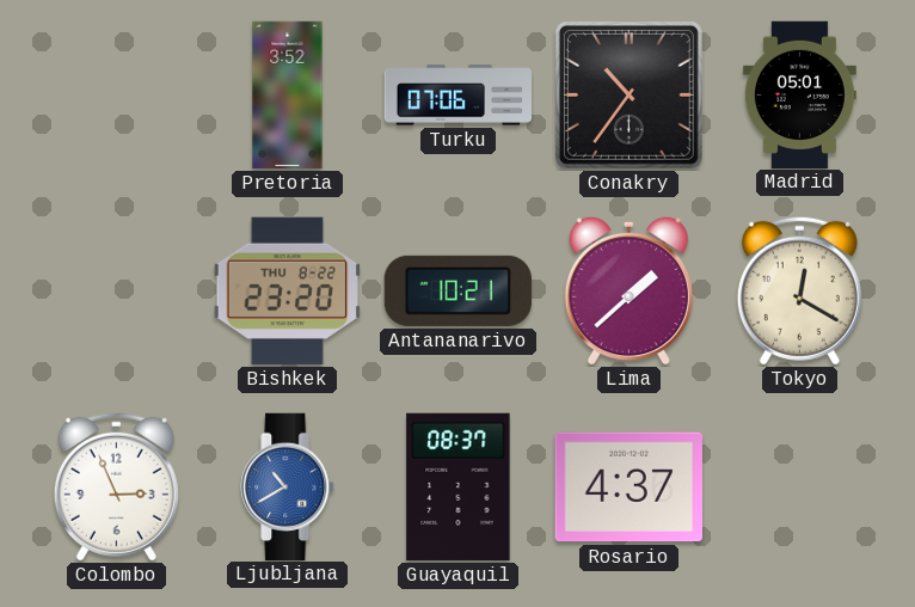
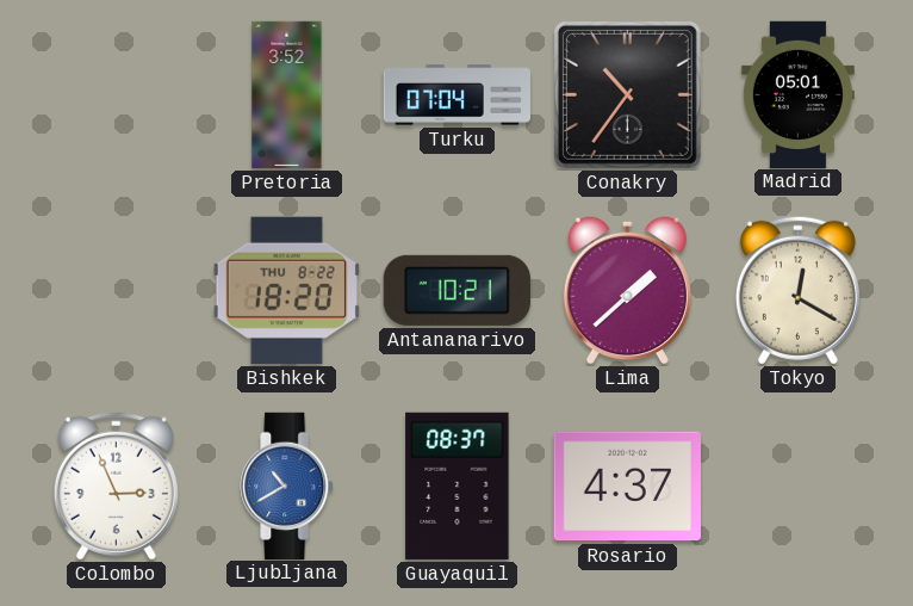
Turku: 07:06 -> 07:04
Bishkek: 23:20 -> 18:20
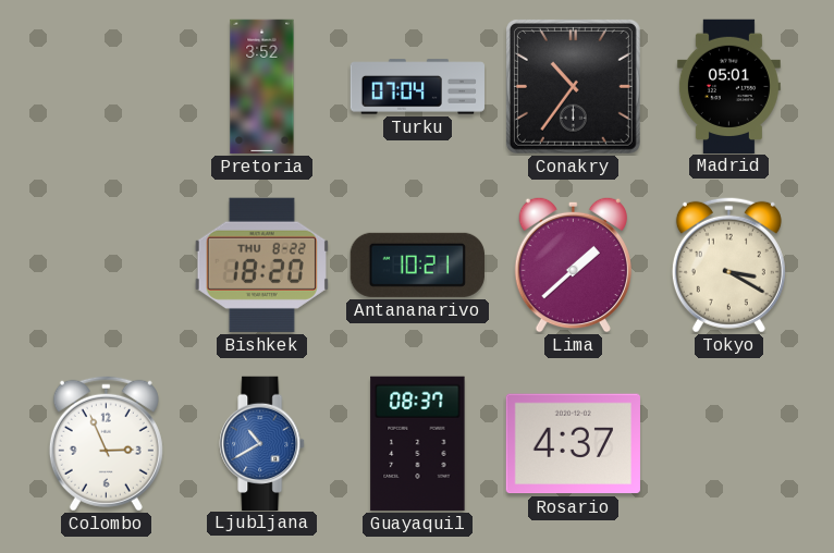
Tokyo: 12:20 -> 3:20
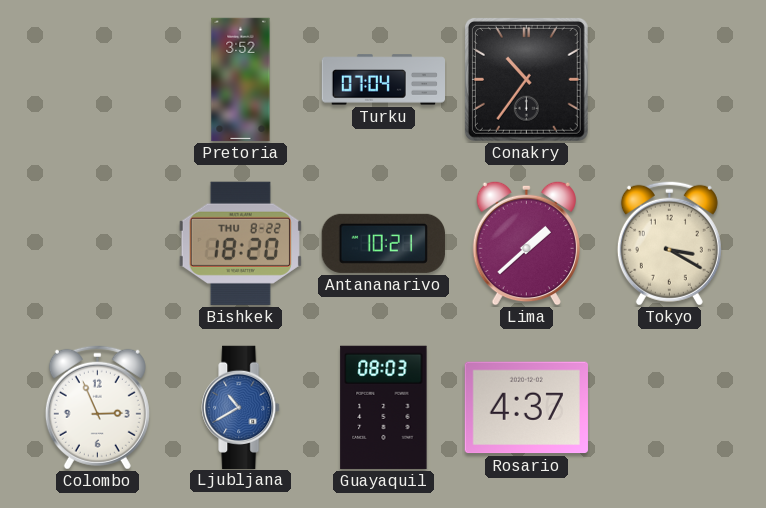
Madrid: 05:01 -> none
Guayaquil: 08:37 -> 08:03
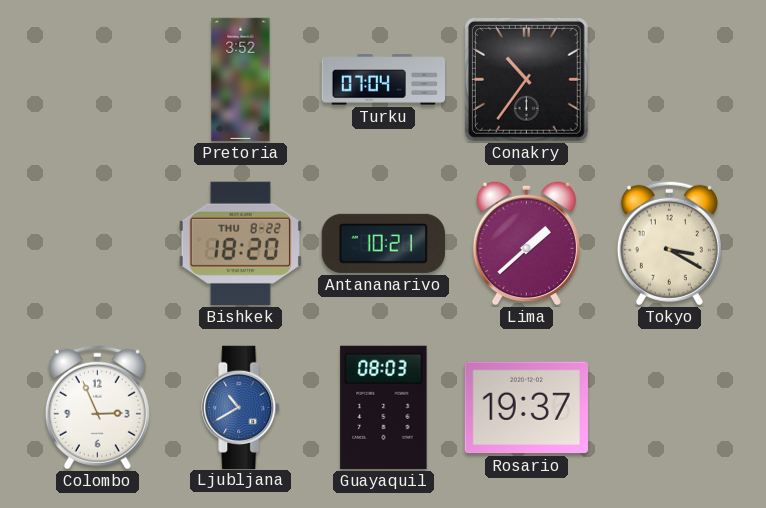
Rosario: 4:37 -> 19:37
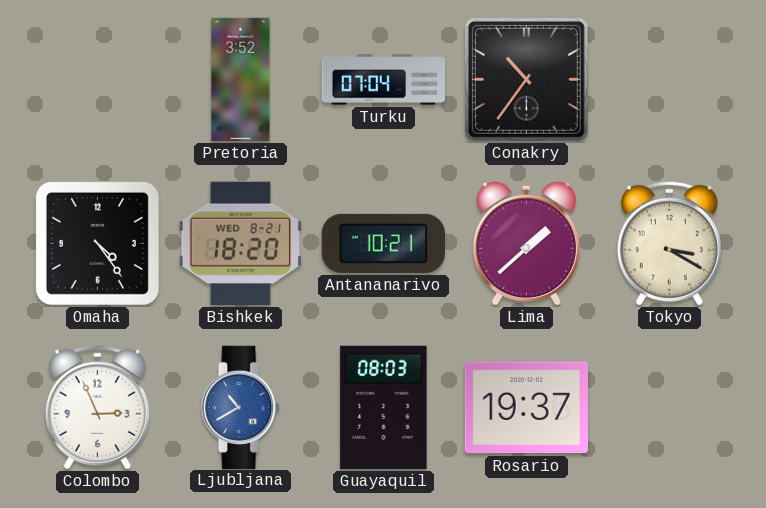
Omaha: none -> 4:24
Bishkek date: THU 8-22 -> WED 8-21
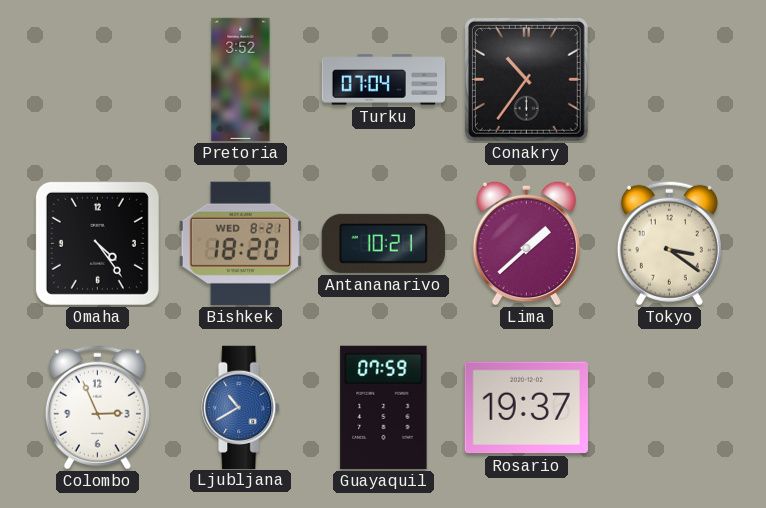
Tokyo: 3:20 -> 3:21
Guayaquil: 08:03 -> 07:59
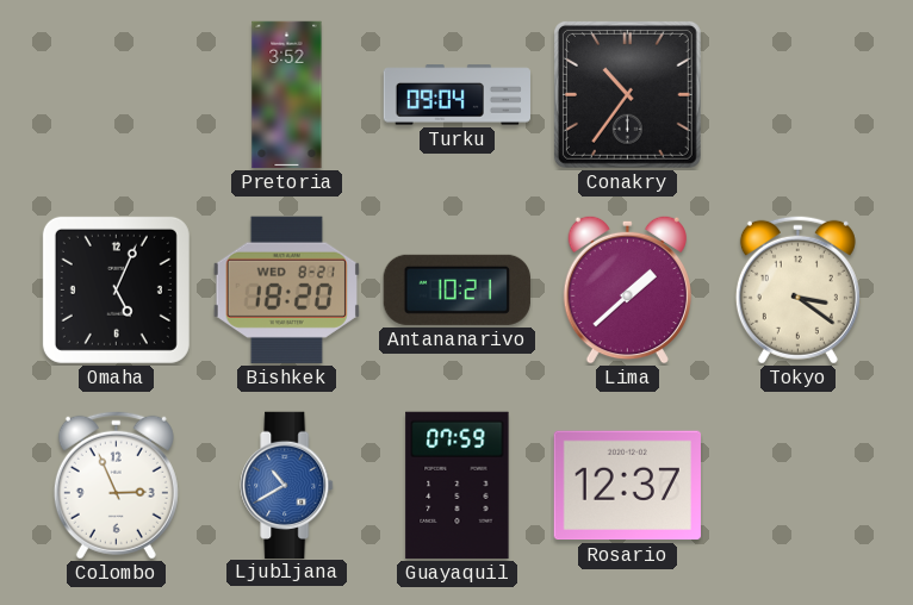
Turku: 07:04 -> 09:04
Omaha: 4:24 -> 5:04
Rosario: 19:37 -> 12:37
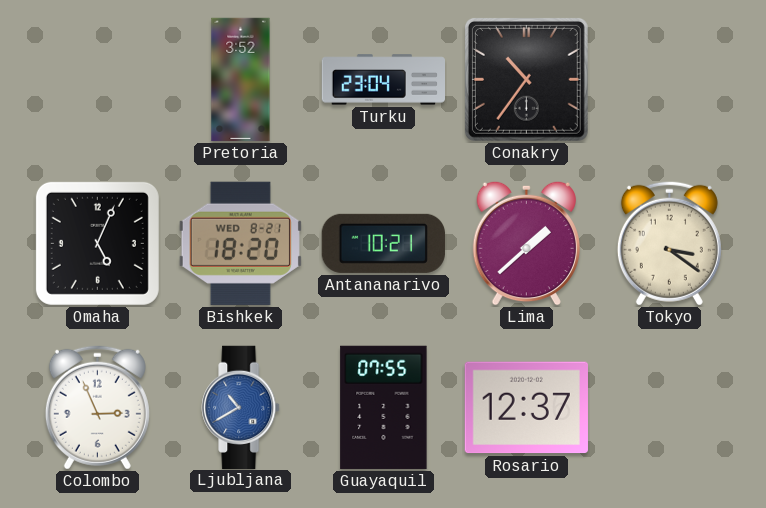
Turku: 09:04 -> 23:04
Guayaquil: 07:59 -> 07:55
